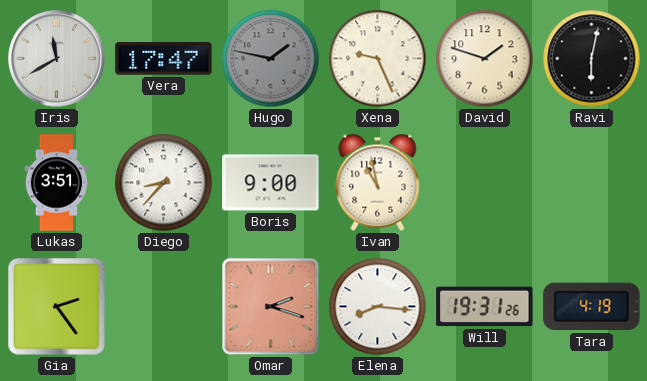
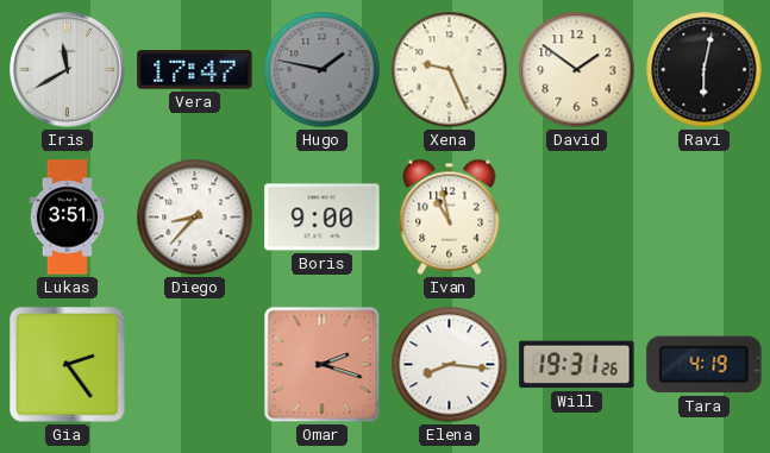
David: 1:48 -> 1:51
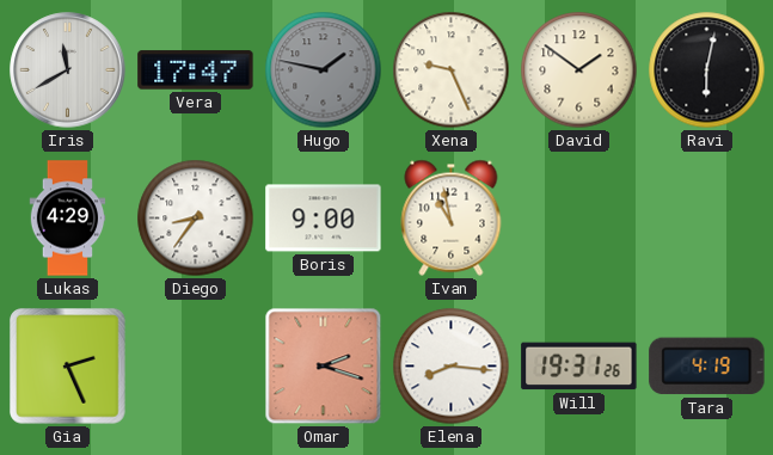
Lukas: 3:51 -> 4:29
Diego: 8:37 -> 8:36
Gia: 2:24 -> 2:26
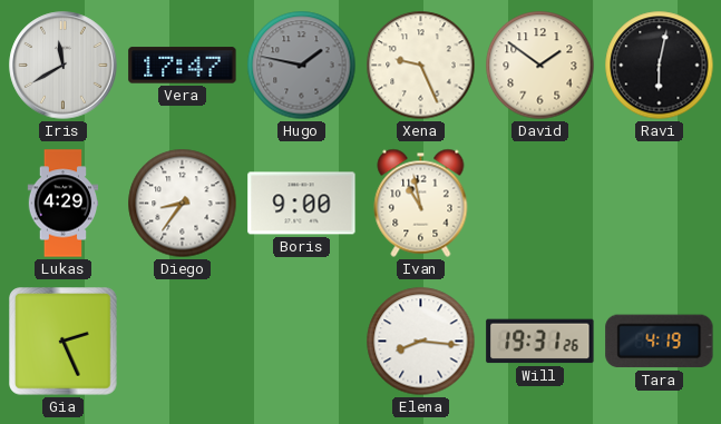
Omar: 2:18 -> none
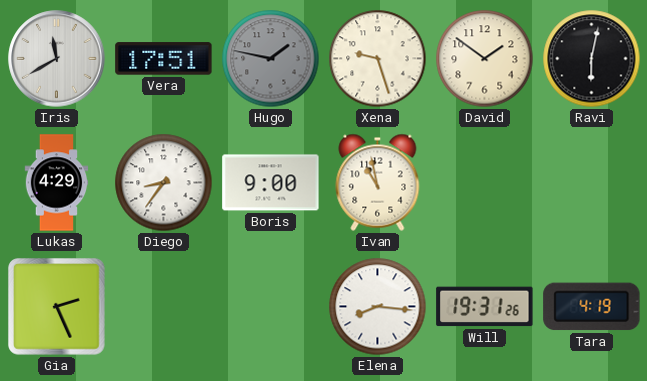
Vera: 17:47 -> 17:51
Xena: 9:26 -> 9:27
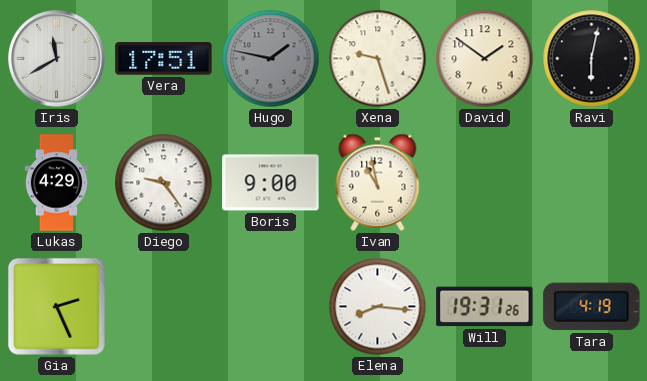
Diego: 8:36 -> 9:24
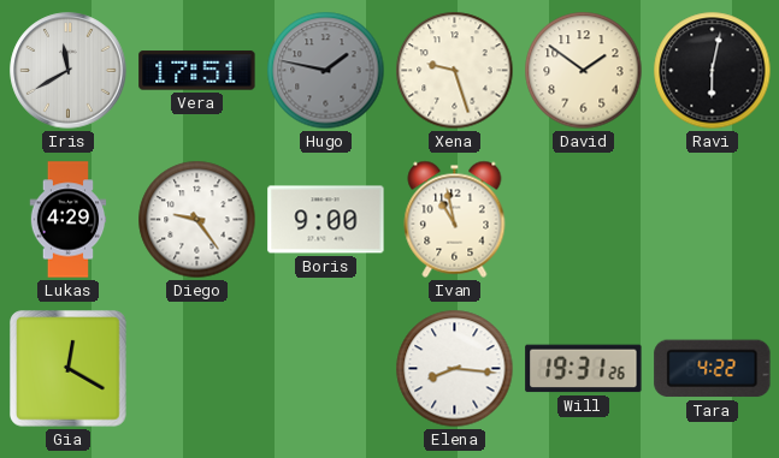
Gia: 2:26 -> 12:20
Tara: 4:19 -> 4:22
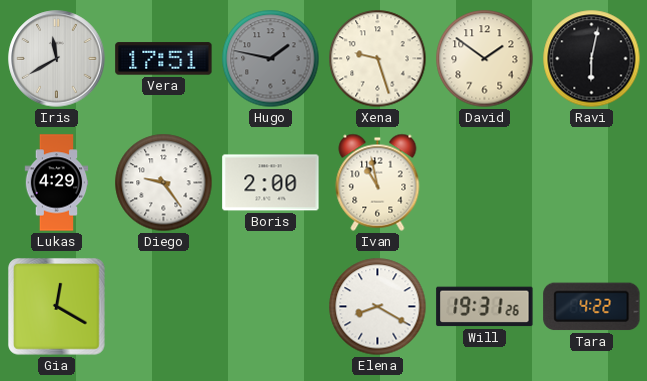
Boris: 9:00 -> 2:00
Elena: 8:16 -> 8:20
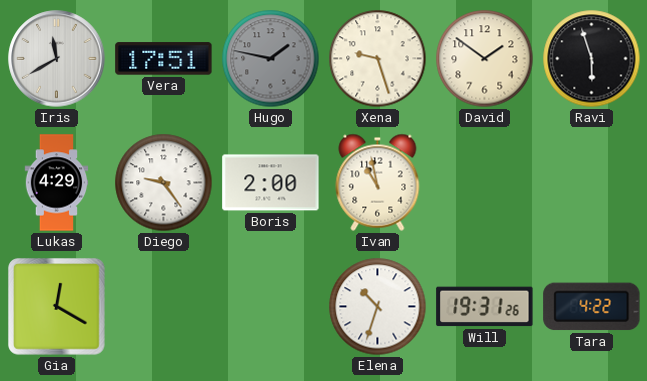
Ravi: 6:02 -> 5:57
Elena: 8:20 -> 10:33
